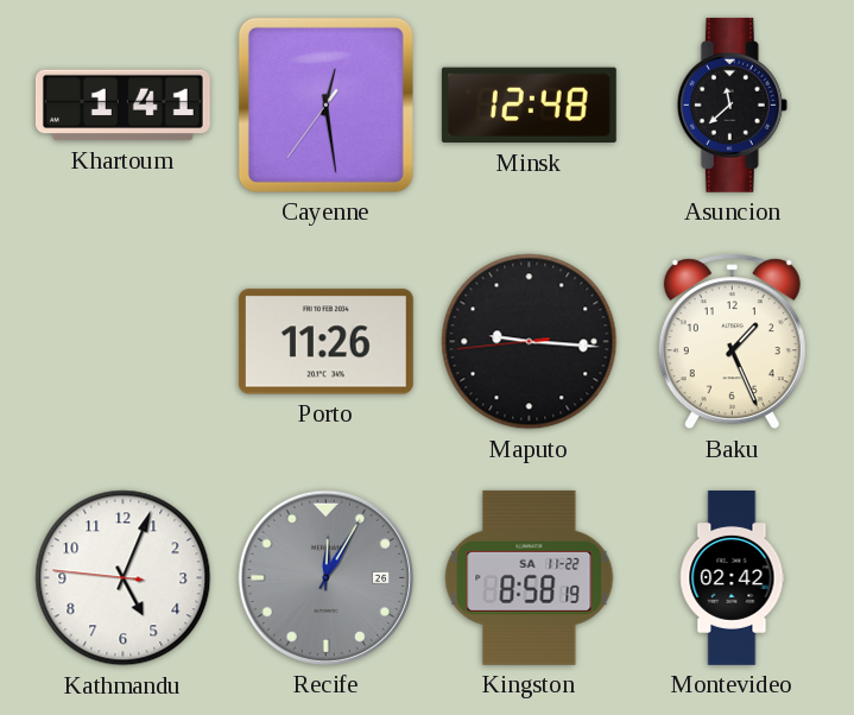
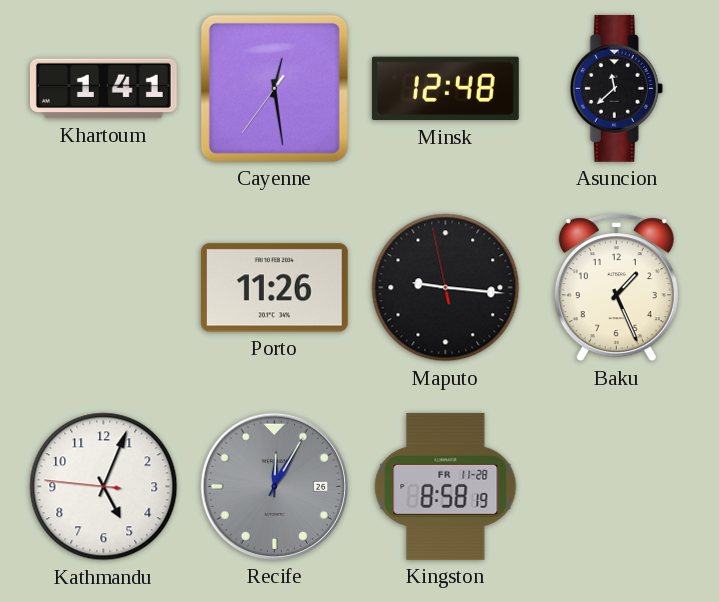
Maputo: 9:15:44 -> 9:15:58
Kingston date: SA 11-22 -> FR 11-28
Montevideo: 02:42 -> none
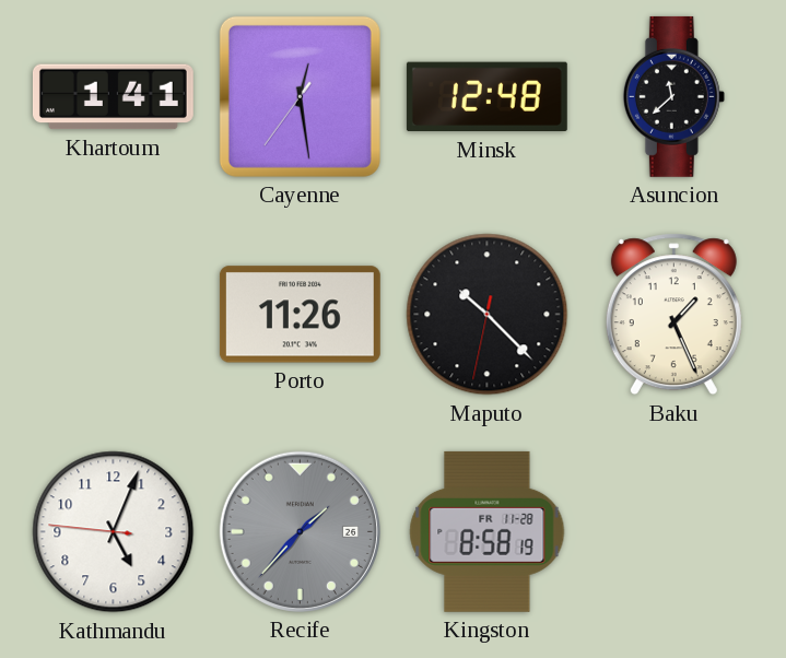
Maputo: 9:15 -> 10:22
Recife: 12:05 -> 1:37
